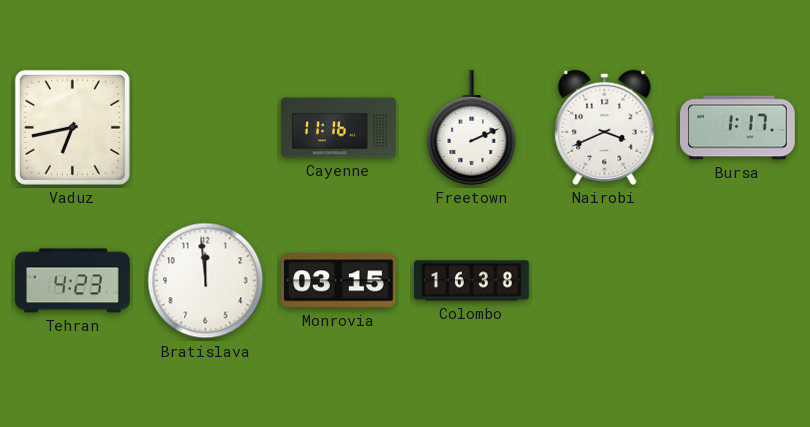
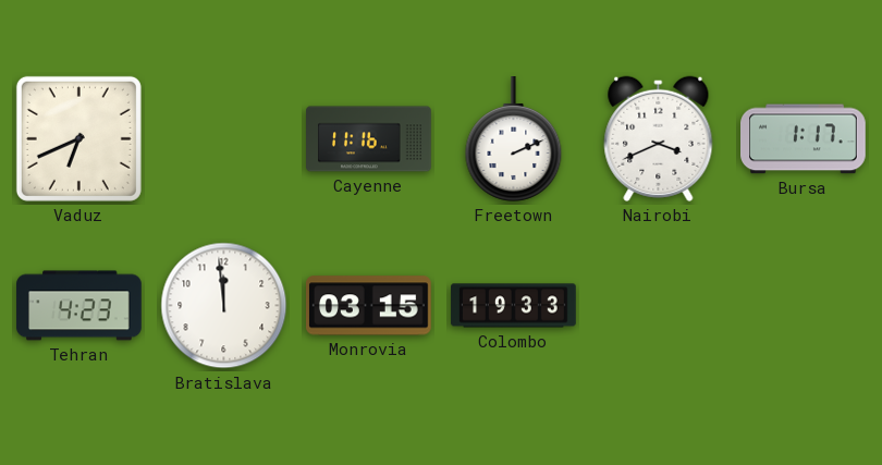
Vaduz: 6:43 -> 6:41
Colombo: 16:38 -> 19:33
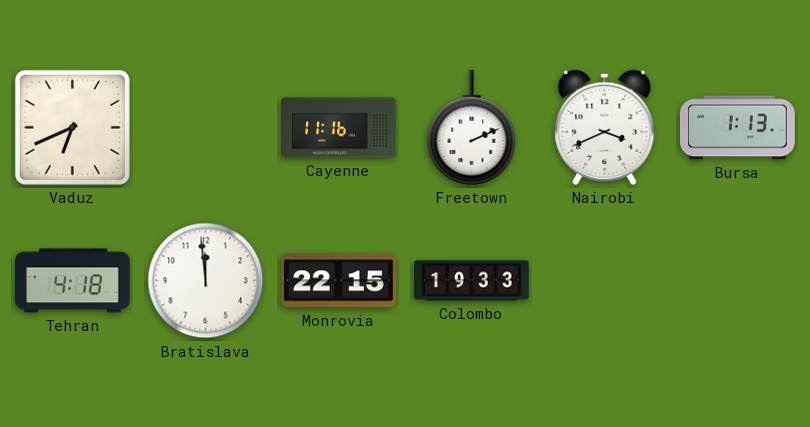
Bursa: 1:17 -> 1:13
Tehran: 4:23 -> 4:18
Monrovia: 03:15 -> 22:15
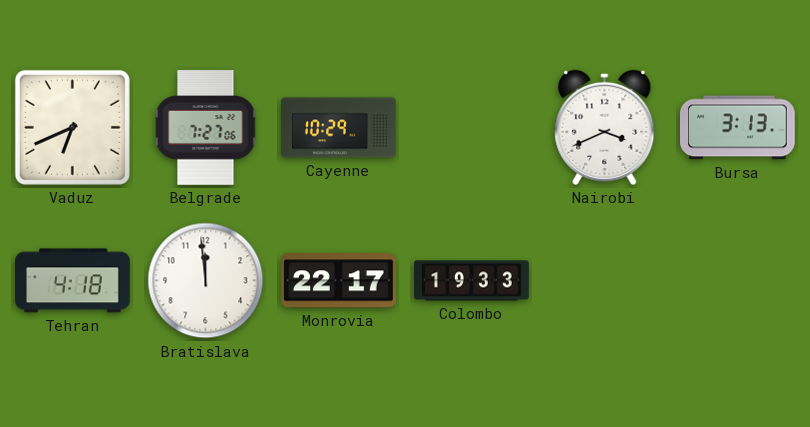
Belgrade: none -> 7:27
Cayenne: 11:16 -> 10:29
Freetown: 2:11 -> none
Bursa: 1:13 -> 3:13
Monrovia: 22:15 -> 22:17
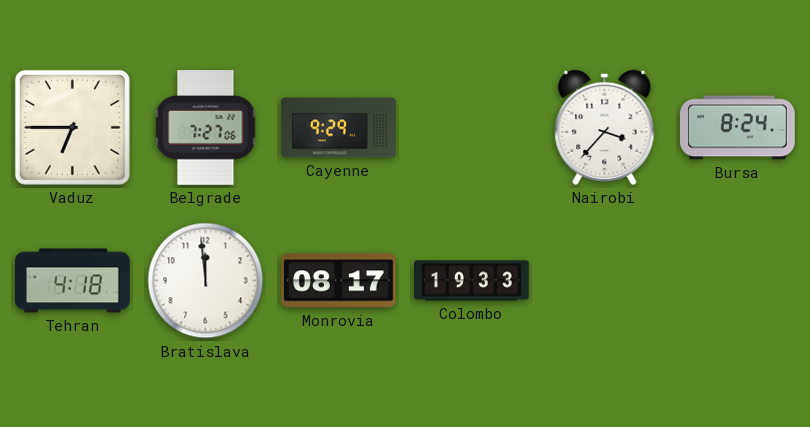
Vaduz: 6:41 -> 6:45
Cayenne: 10:29 -> 9:29
Nairobi: 3:41 -> 3:37
Bursa: 3:13 -> 8:24
Monrovia: 22:17 -> 08:17
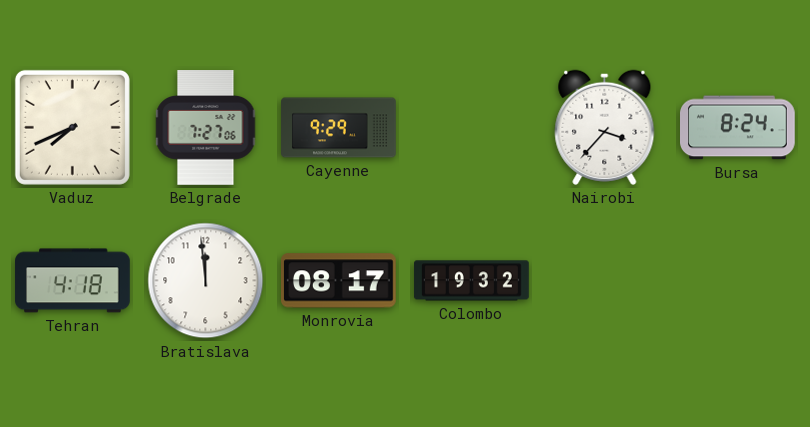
Vaduz: 6:45 -> 7:41
Colombo: 19:33 -> 19:32
